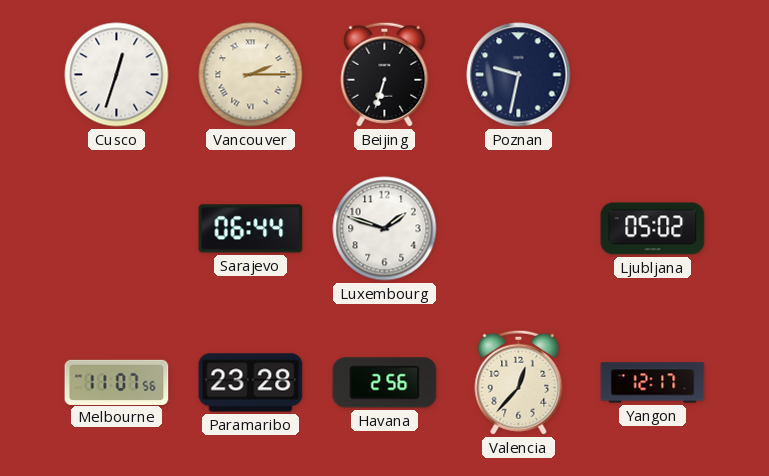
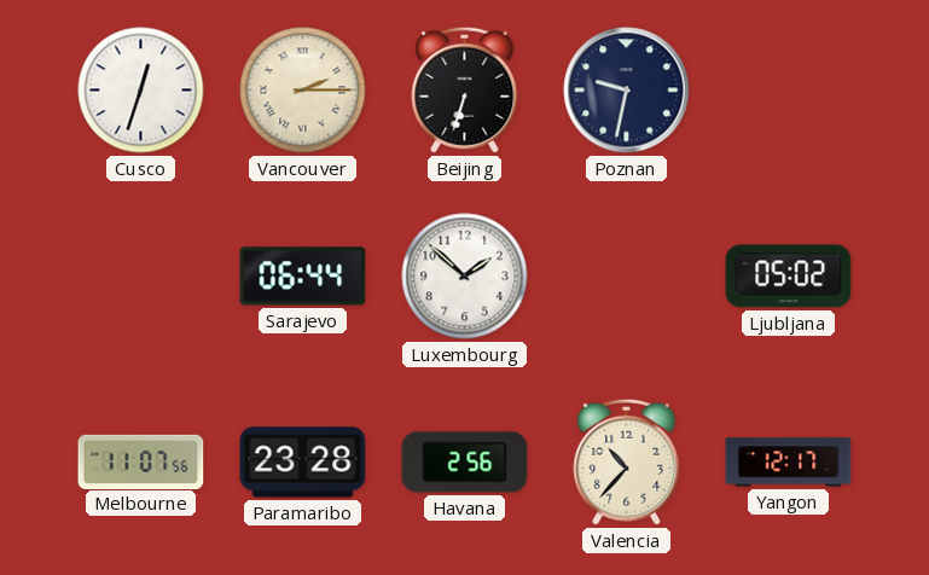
Luxembourg: 1:48 -> 1:52
Valencia: 12:37 -> 10:37
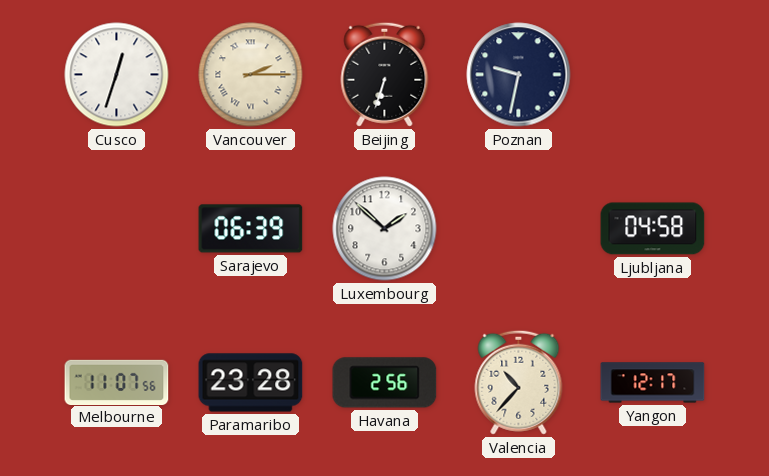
Sarajevo: 06:44 -> 06:39
Ljubljana: 05:02 -> 04:58
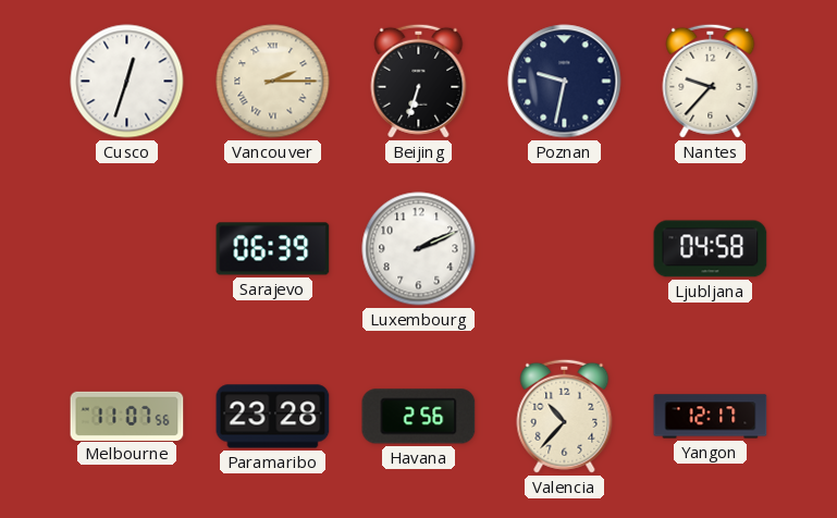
Nantes: none -> 9:37
Luxembourg: 1:52 -> 2:11
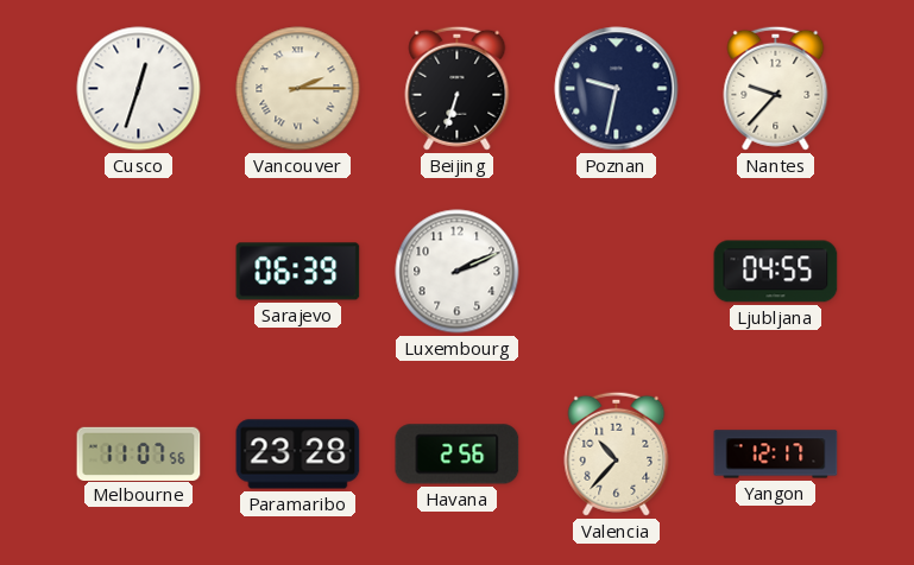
Ljubljana: 04:58 -> 04:55
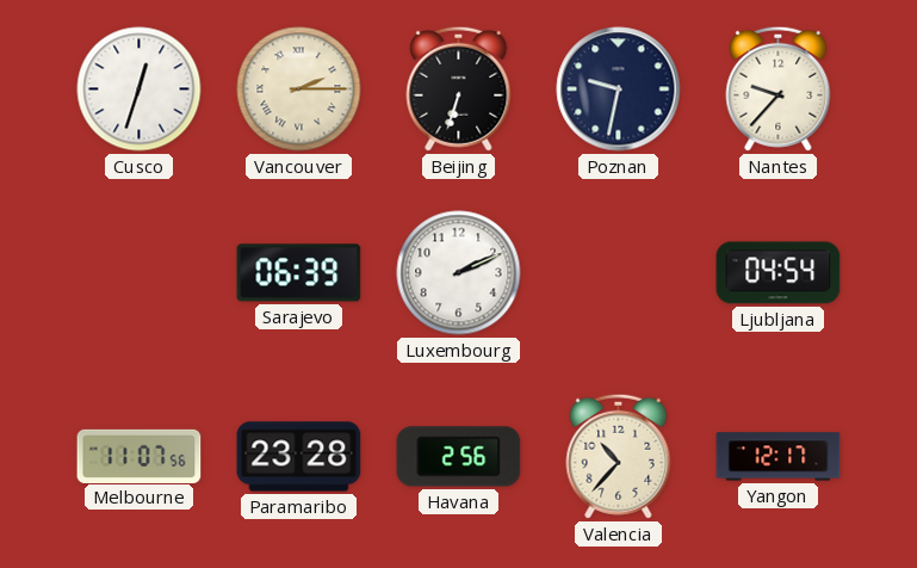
Ljubljana: 04:55 -> 04:54
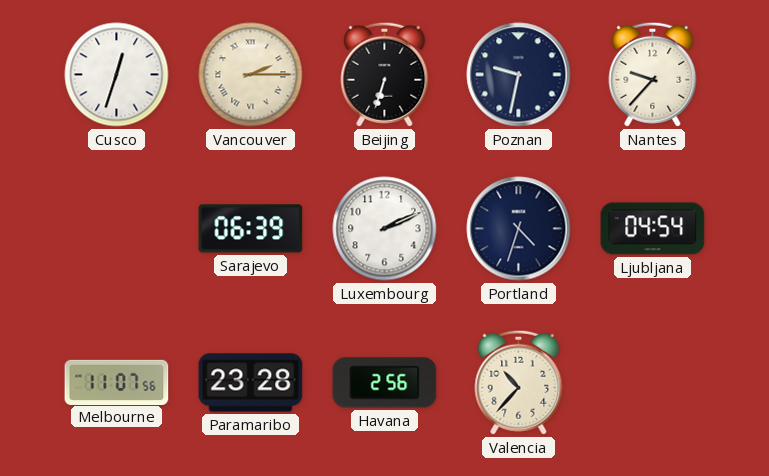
Portland: none -> 4:33
Yangon: 12:17 -> none
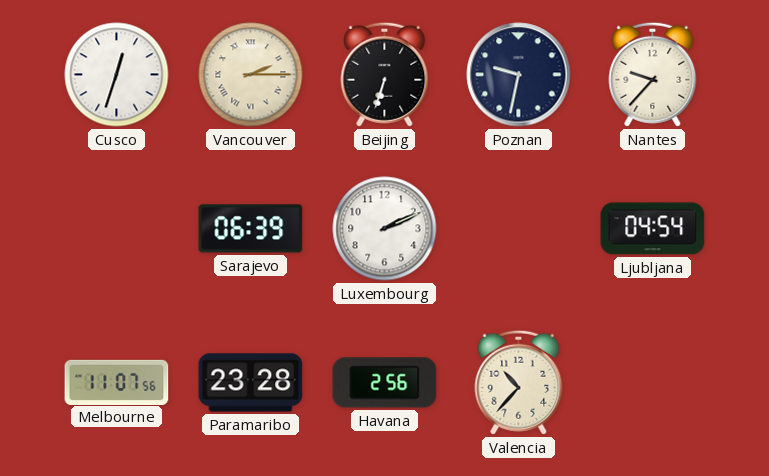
Portland: 4:33 -> none
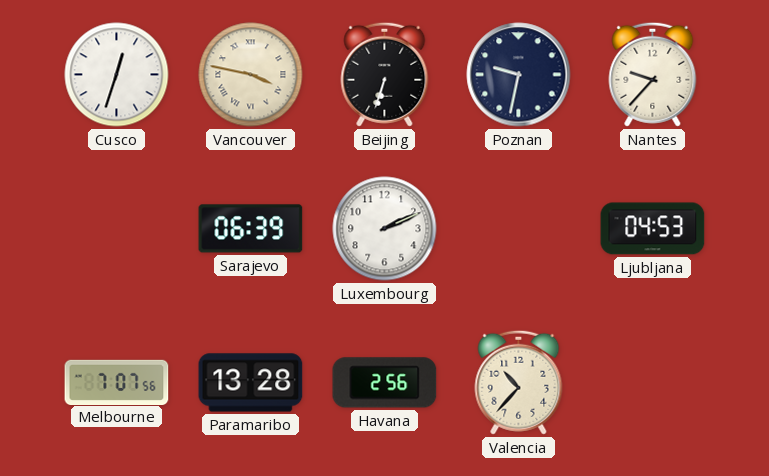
Vancouver: 2:15 -> 3:47
Ljubljana: 04:54 -> 04:53
Melbourne: 11:07 -> 7:07
Paramaribo: 23:28 -> 13:28
